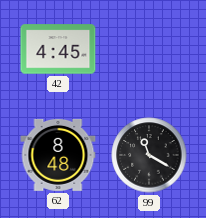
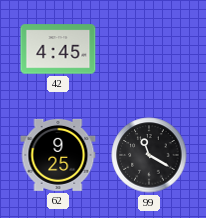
62: 8:48 -> 9:25
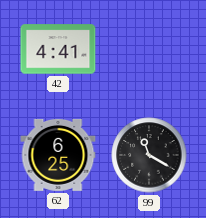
42: 4:45 -> 4:41
62: 9:25 -> 6:25
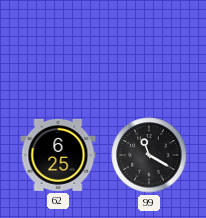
42: 4:41 -> none
